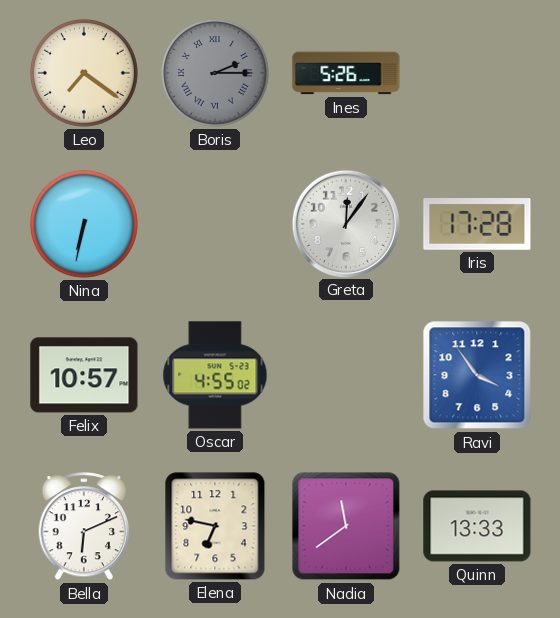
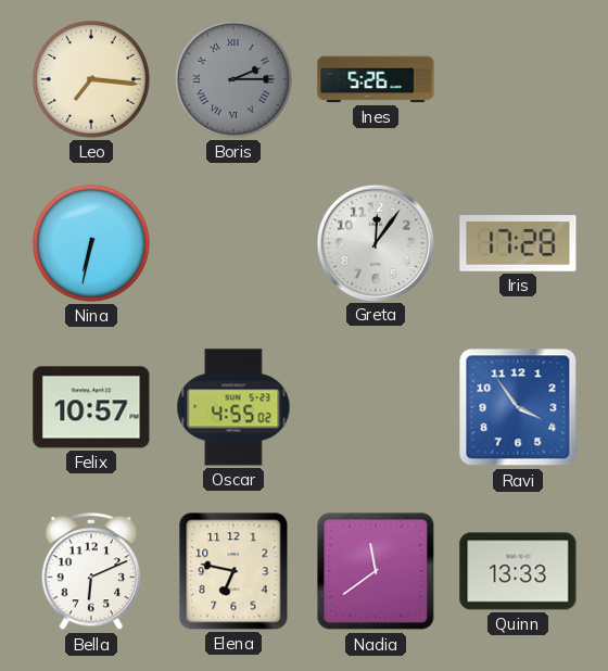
Leo: 7:21 -> 7:16
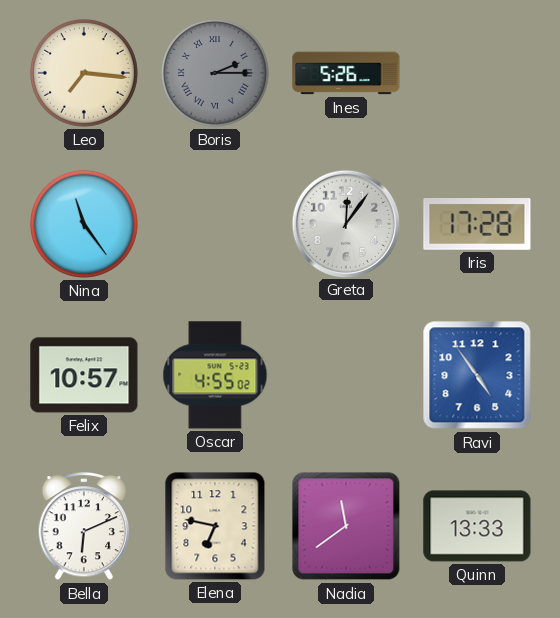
Nina: 6:32 -> 11:24
Ravi: 3:54 -> 4:54
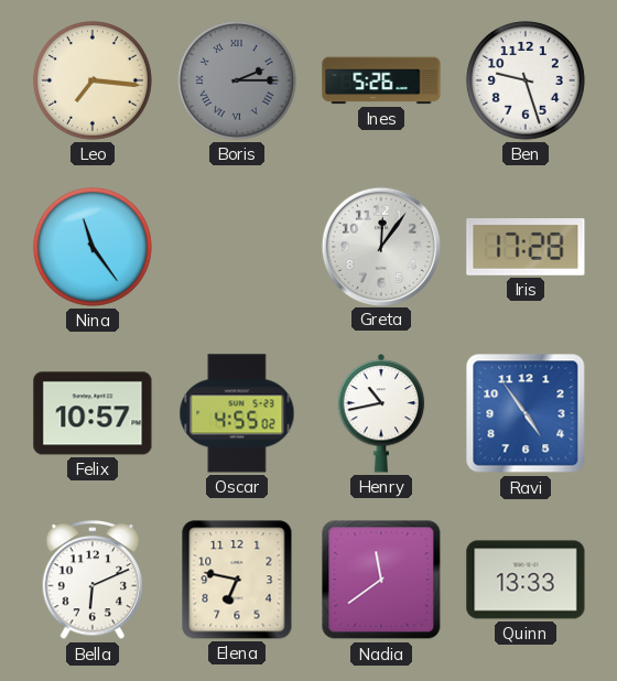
Ben: none -> 9:27
Henry: none -> 10:43
